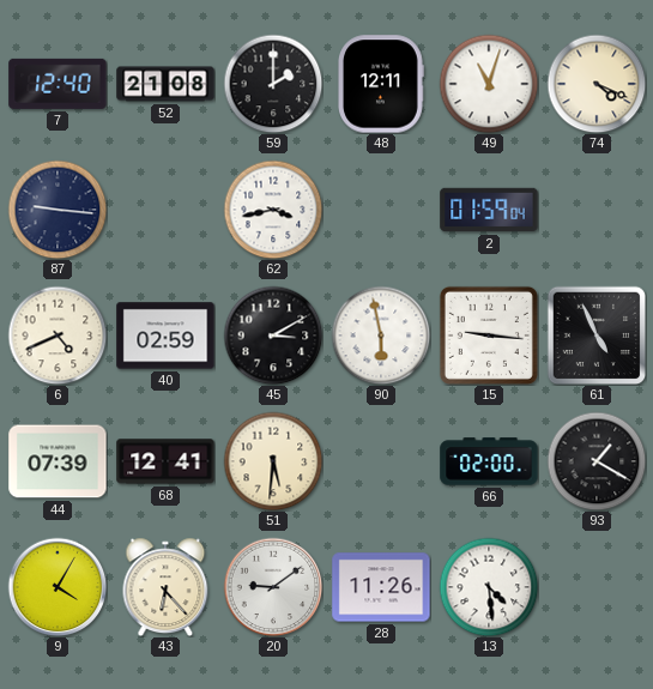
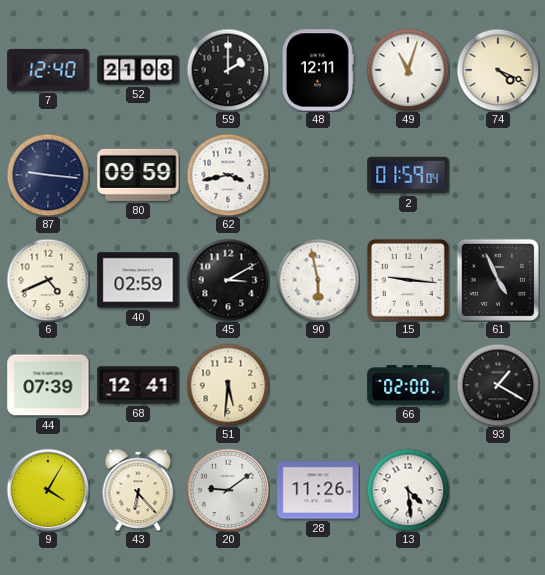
80: none -> 09:59
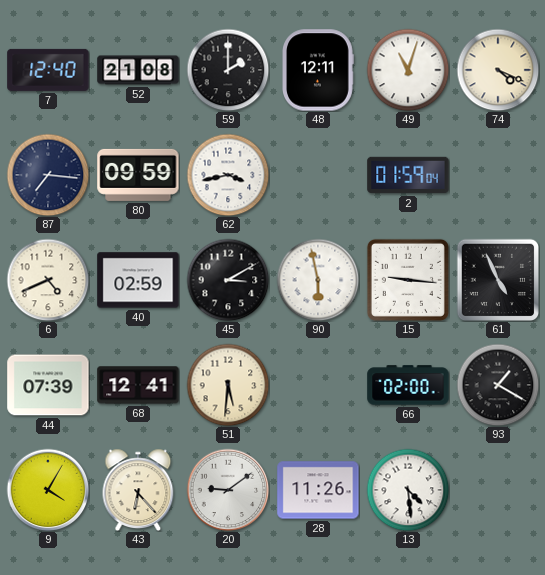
87: 9:16 -> 7:16
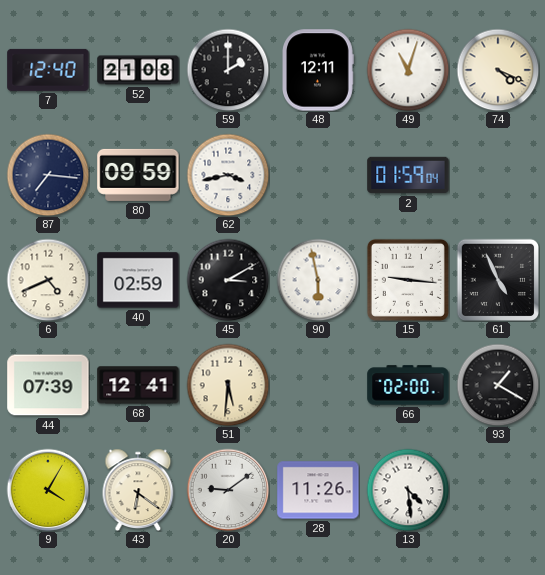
43: 6:23 -> 6:21
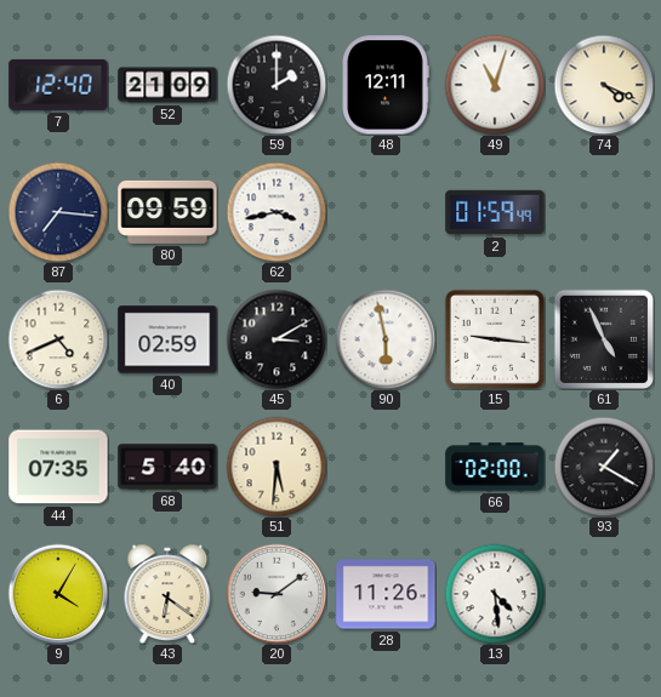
52: 21:08 -> 21:09
2: 01:59:04 -> 01:59:49
44: 07:39 -> 07:35
68: 12:41 -> 5:40
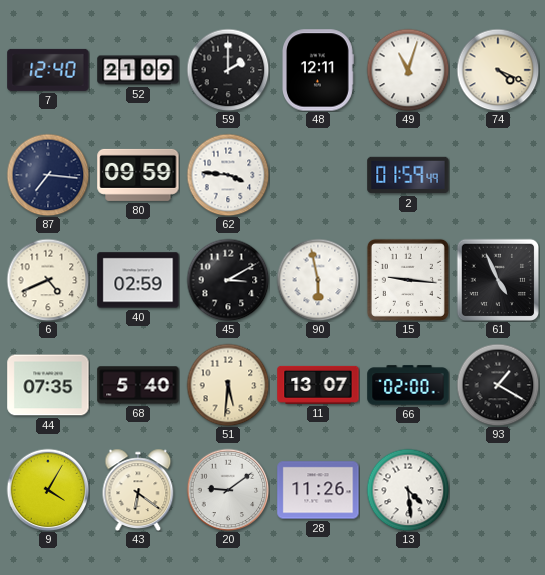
62: 3:43 -> 3:46
11: none -> 13:07
